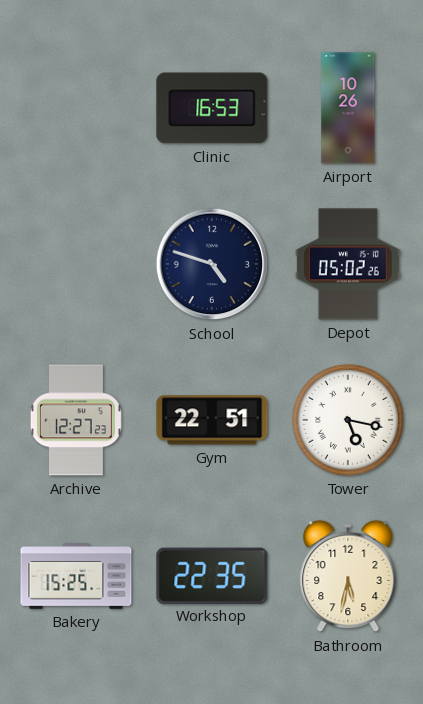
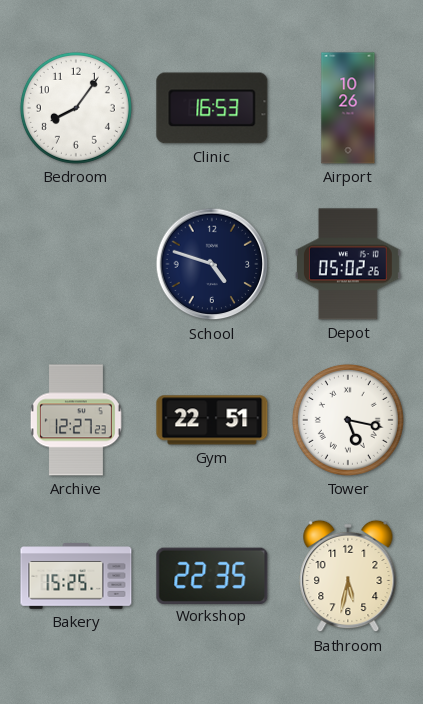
Bedroom: none -> 8:06
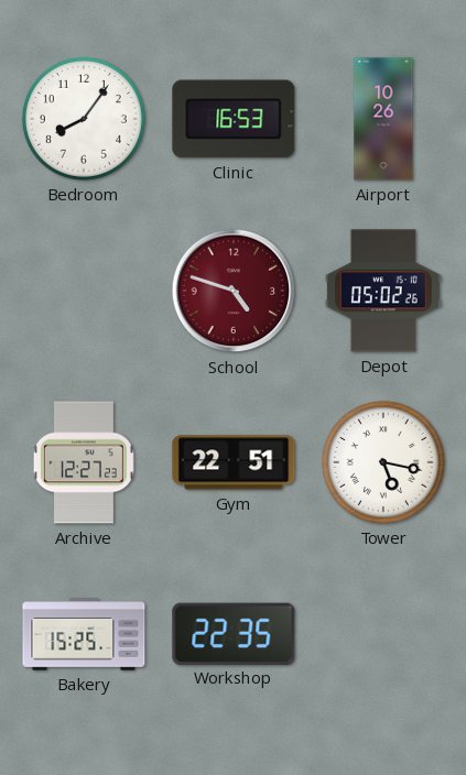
School dial: navy -> burgundy
Bathroom: 5:32 -> none
